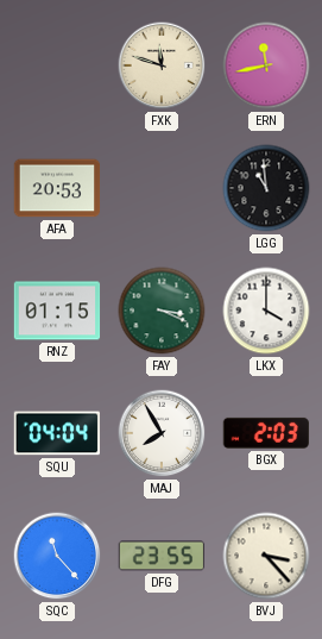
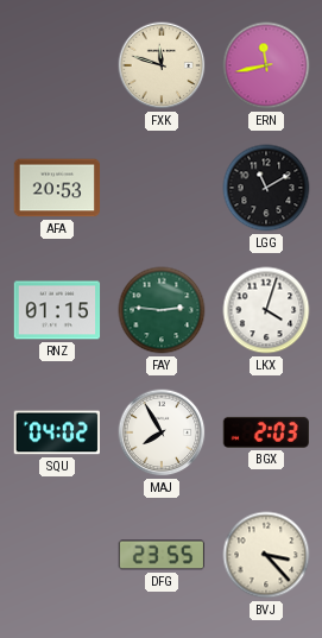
LGG: 10:59 -> 11:10
FAY: 3:19 -> 2:46
LKX: 4:00 -> 4:03
SQU: 04:04 -> 04:02
SQC: 11:23 -> none
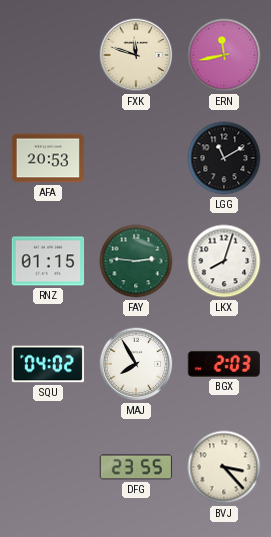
LKX: 4:03 -> 8:03
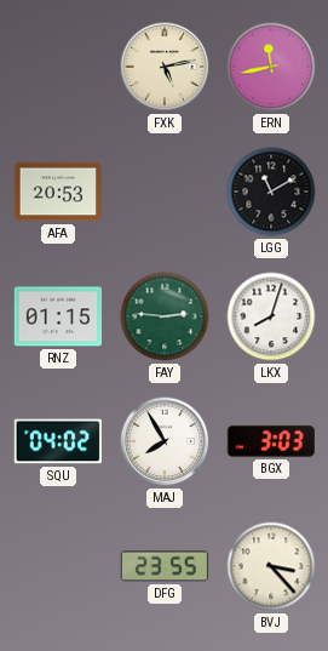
FXK: 11:48 -> 5:13
BGX: 2:03 -> 3:03
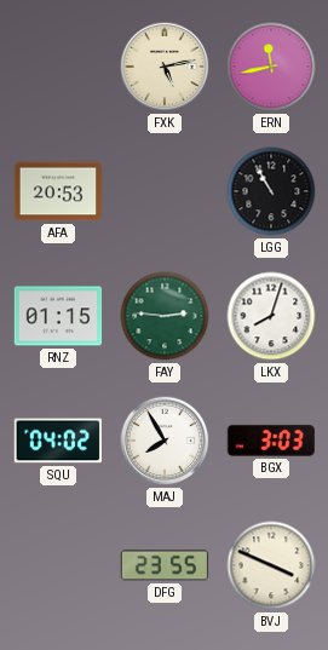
LGG: 11:10 -> 10:55
BVJ: 3:23 -> 3:49
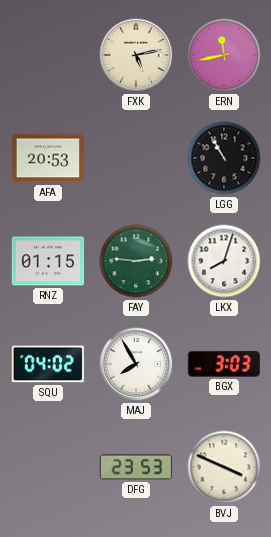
DFG: 23:55 -> 23:53
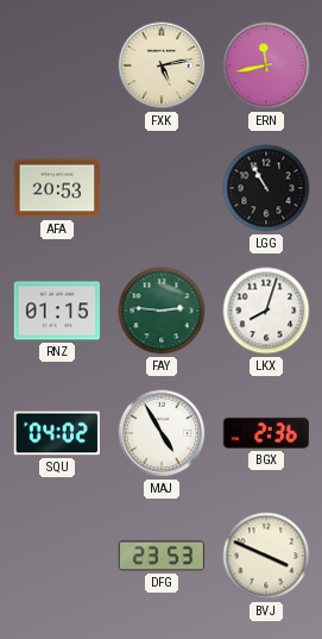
MAJ: 7:55 -> 4:55
BGX: 3:03 -> 2:36
